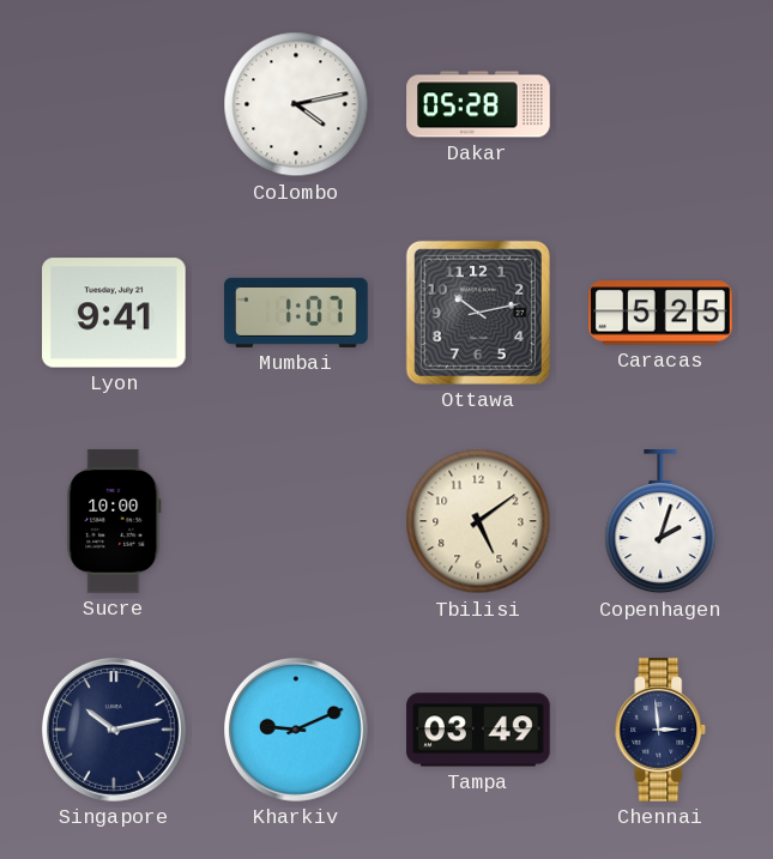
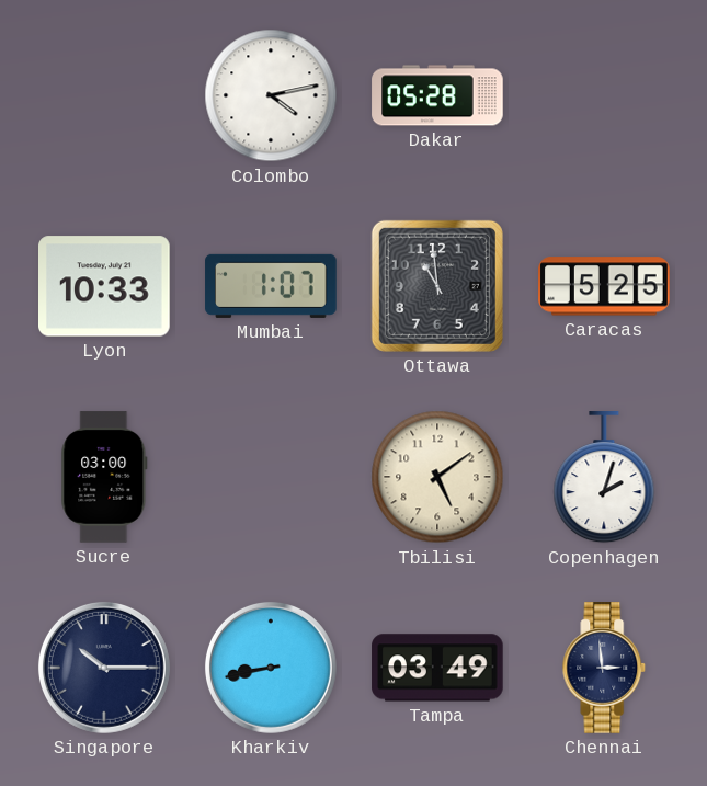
Lyon: 9:41 -> 10:33
Ottawa: 10:13 -> 10:59
Sucre: 10:00 -> 03:00
Singapore: 10:13 -> 10:15
Kharkiv: 9:11 -> 8:43
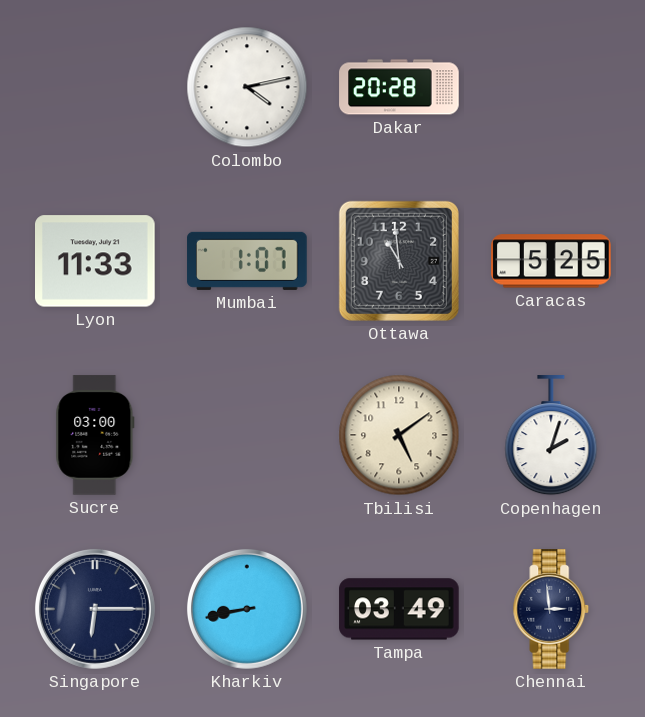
Dakar: 05:28 -> 20:28
Lyon: 10:33 -> 11:33
Singapore: 10:15 -> 6:15
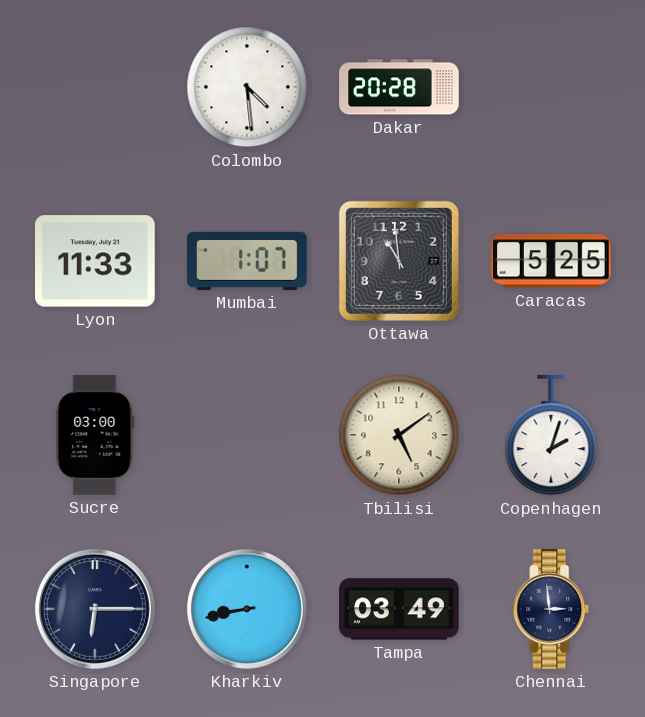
Colombo: 4:13 -> 4:29
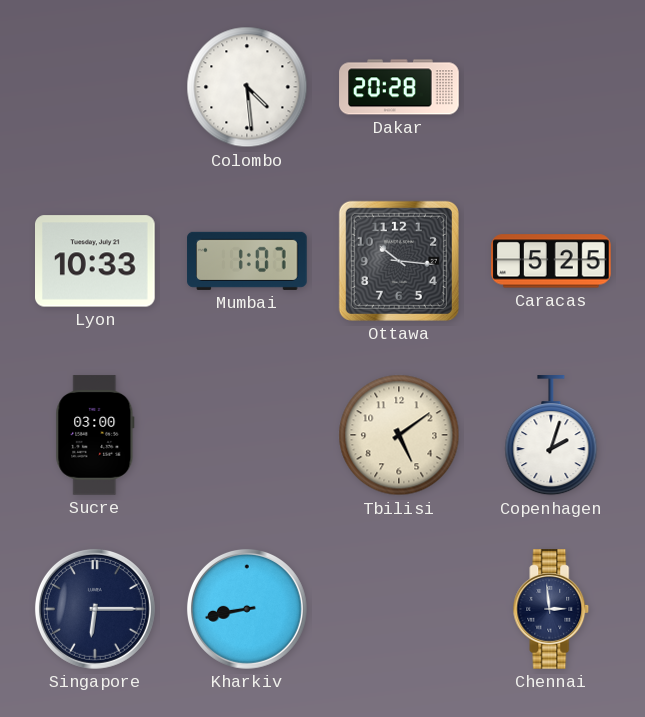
Lyon: 11:33 -> 10:33
Ottawa: 10:59 -> 10:16
Tampa: 03:49 -> none
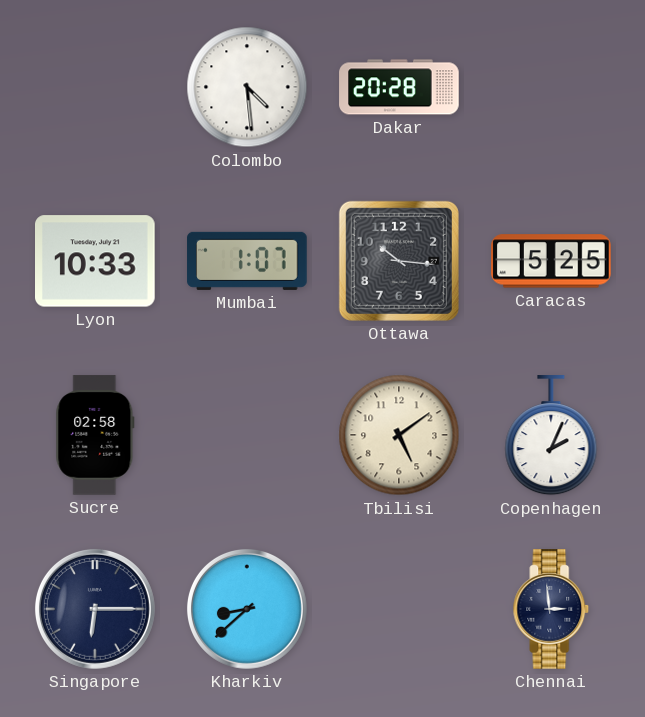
Sucre: 03:00 -> 02:58
Copenhagen: 2:03 -> 2:04
Kharkiv: 8:43 -> 8:38
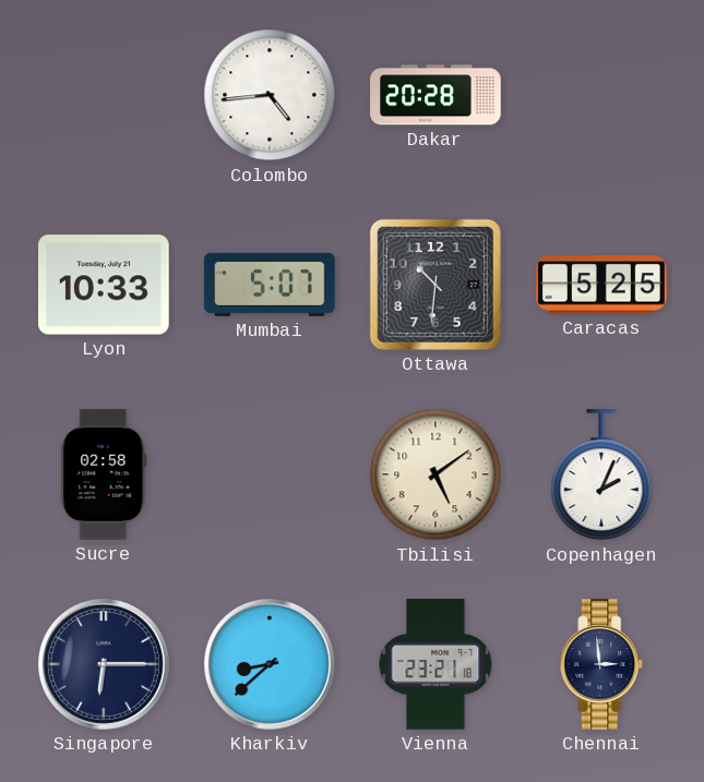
Colombo: 4:29 -> 4:44
Mumbai: 1:07 -> 5:07
Ottawa: 10:16 -> 10:31
Vienna: none -> 23:21
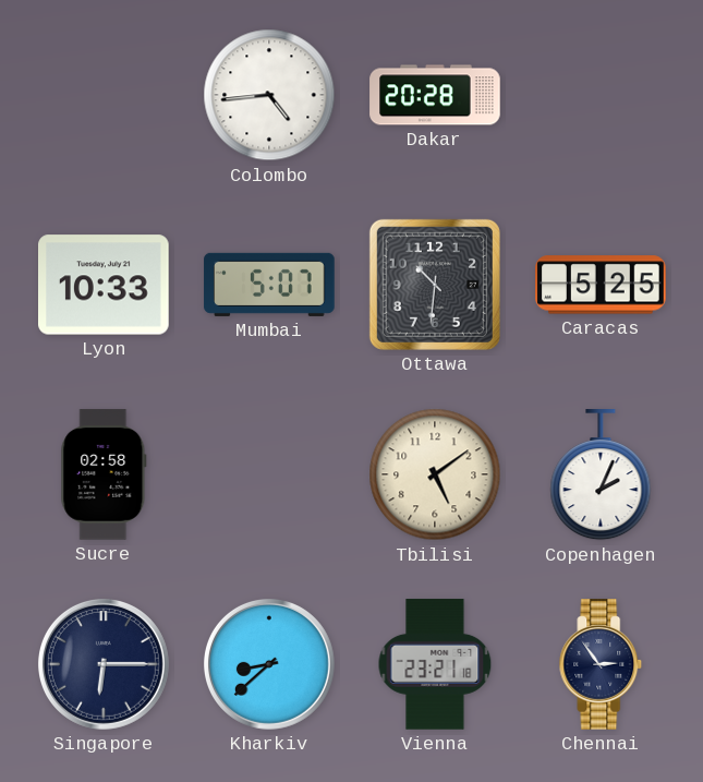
Chennai: 2:59 -> 2:54
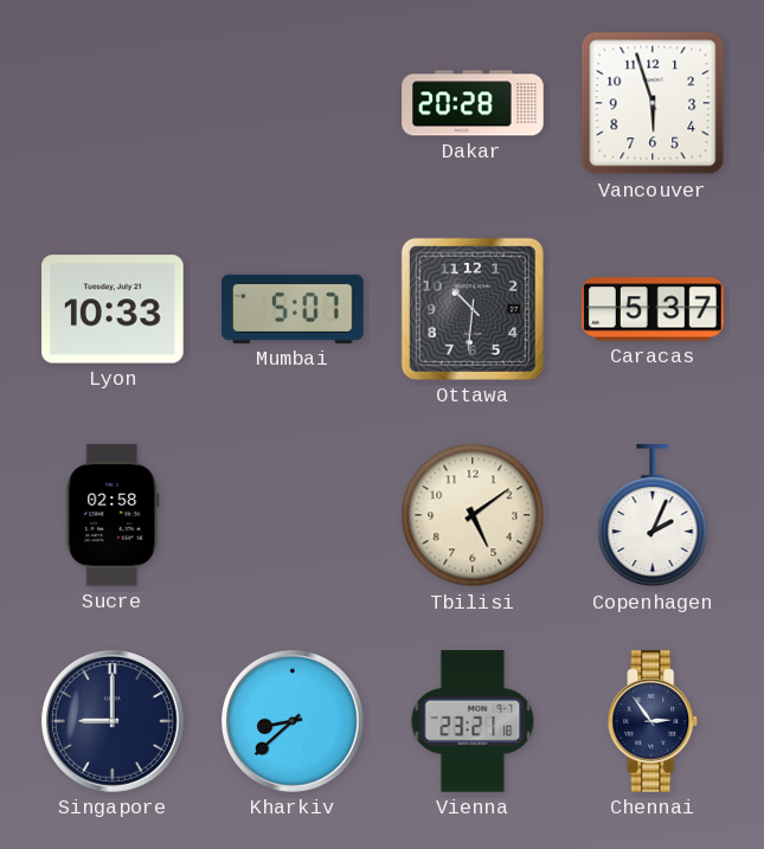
Colombo: 4:44 -> none
Vancouver: none -> 5:57
Caracas: 5:25 -> 5:37
Singapore: 6:15 -> 9:00
